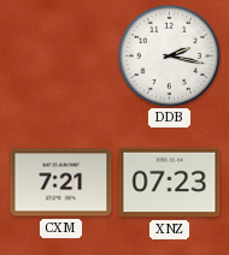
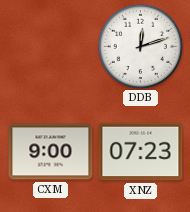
DDB: 2:17 -> 12:12
CXM: 7:21 -> 9:00
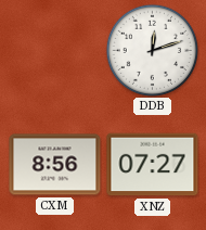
CXM: 9:00 -> 8:56
XNZ: 07:23 -> 07:27
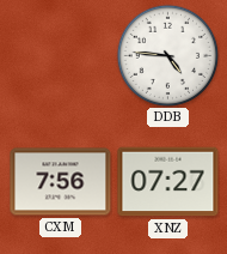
DDB: 12:12 -> 4:46
CXM: 8:56 -> 7:56
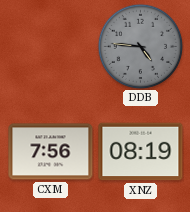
DDB dial: white -> grey
XNZ: 07:27 -> 08:19
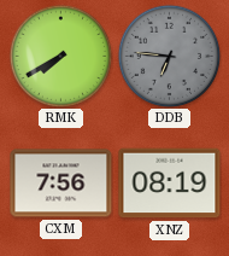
RMK: none -> 7:40
DDB: 4:46 -> 6:46
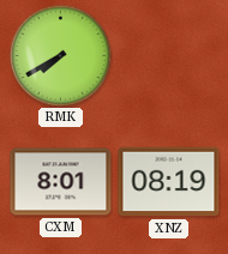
DDB: 6:46 -> none
CXM: 7:56 -> 8:01
